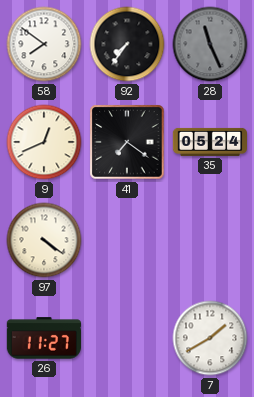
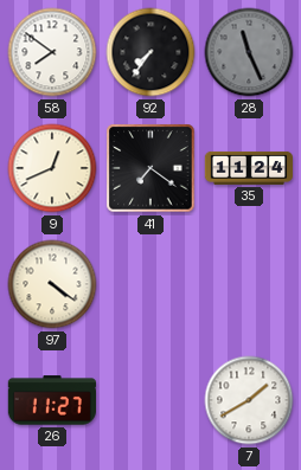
35: 05:24 -> 11:24
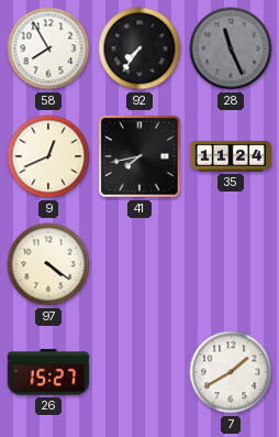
58: 7:51 -> 7:55
41: 7:21 -> 7:43
26: 11:27 -> 15:27
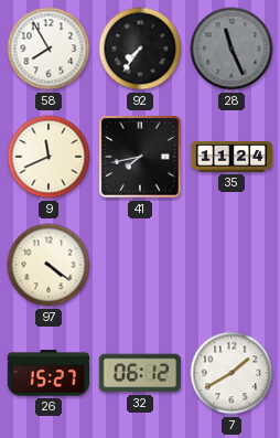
9: 12:41 -> 11:41
32: none -> 06:12
